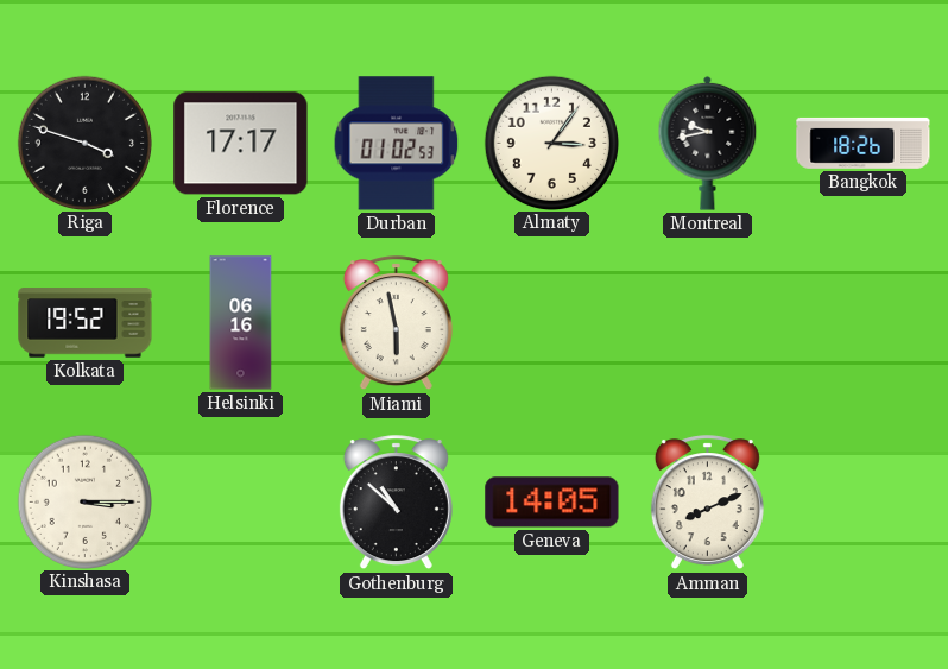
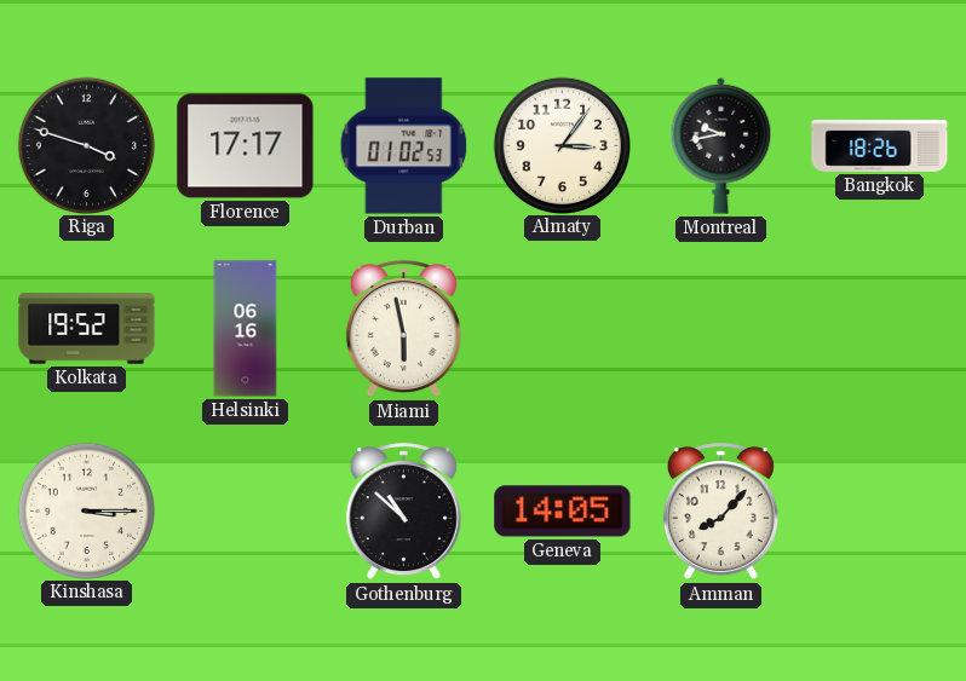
Amman: 8:11 -> 8:07
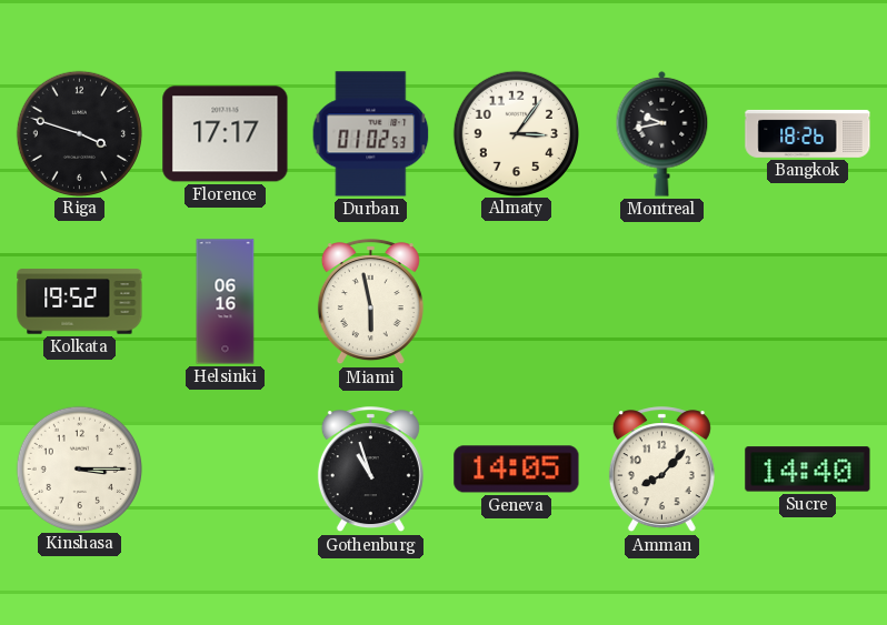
Gothenburg: 10:52 -> 10:57
Sucre: none -> 14:40
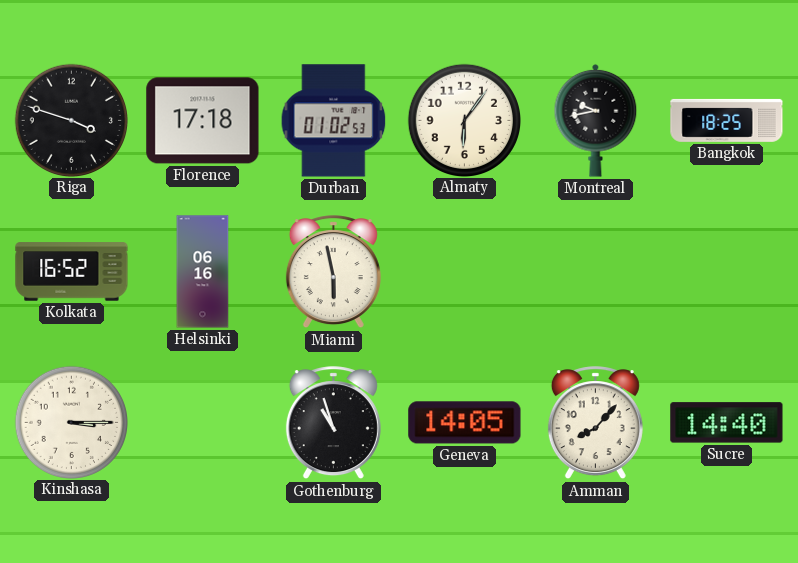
Florence: 17:17 -> 17:18
Almaty: 3:06 -> 6:06
Bangkok: 18:26 -> 18:25
Kolkata: 19:52 -> 16:52
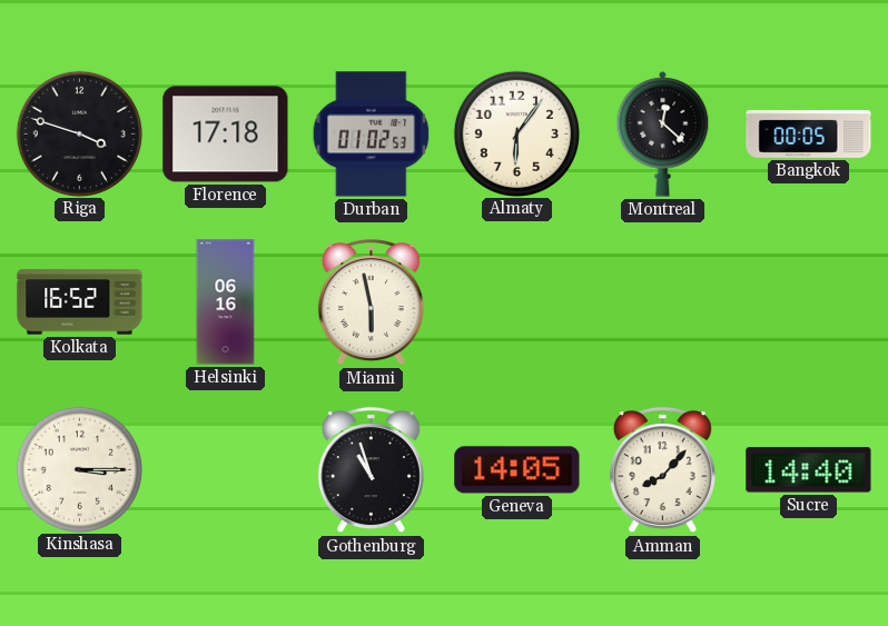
Montreal: 9:43 -> 12:22
Bangkok: 18:25 -> 00:05
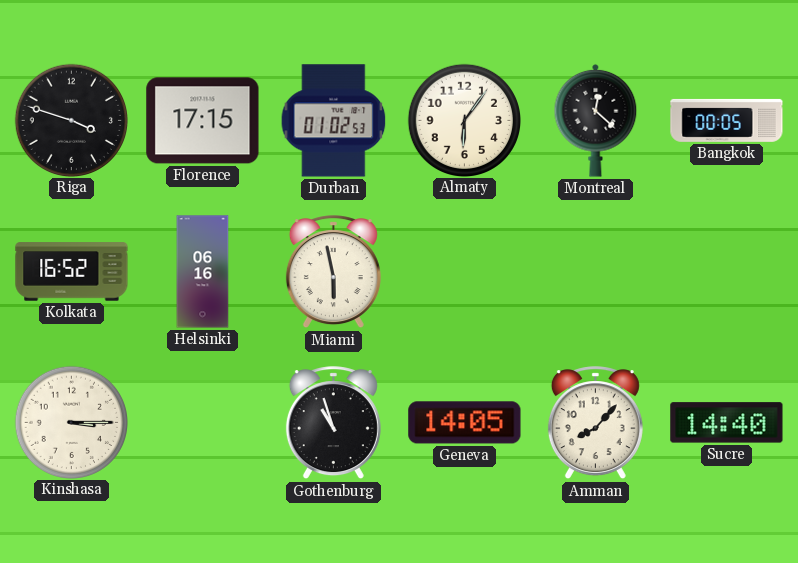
Florence: 17:18 -> 17:15
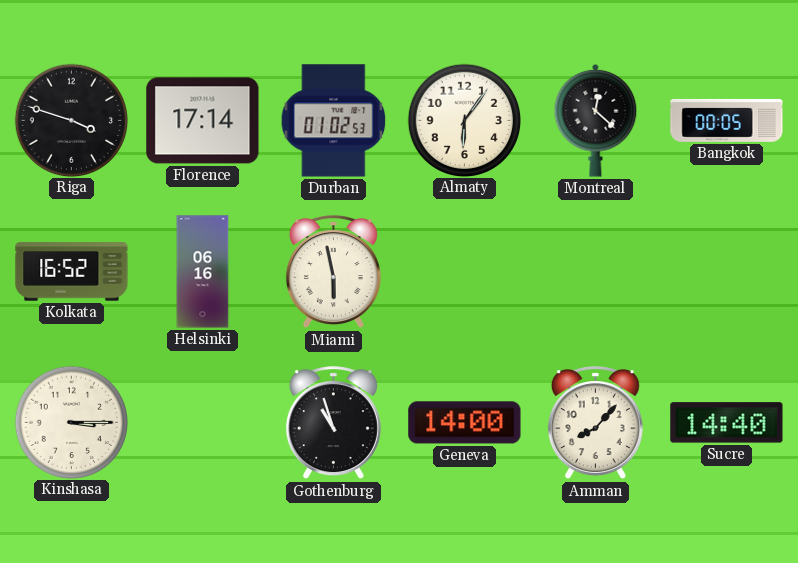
Florence: 17:15 -> 17:14
Geneva: 14:05 -> 14:00
